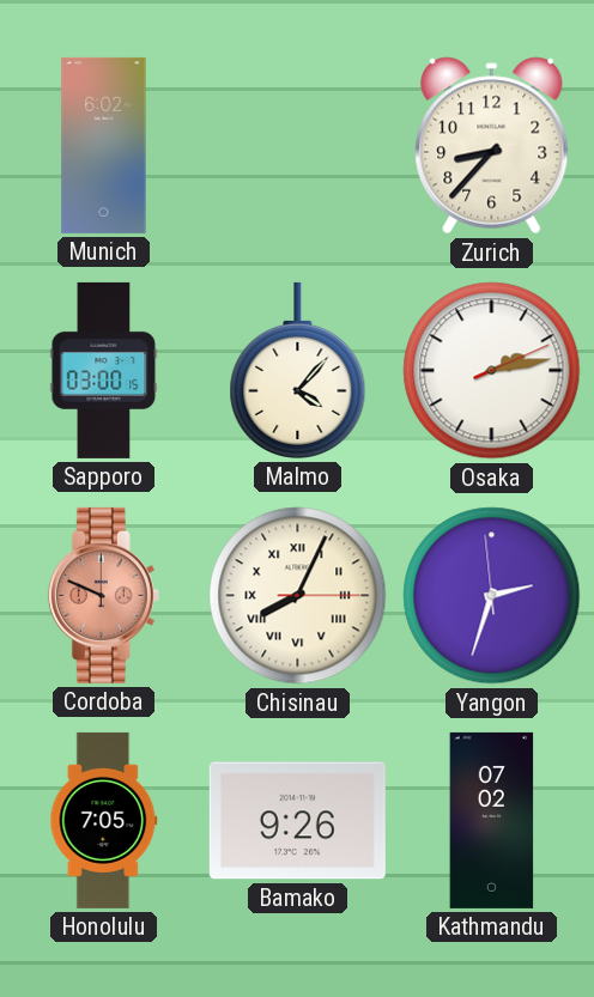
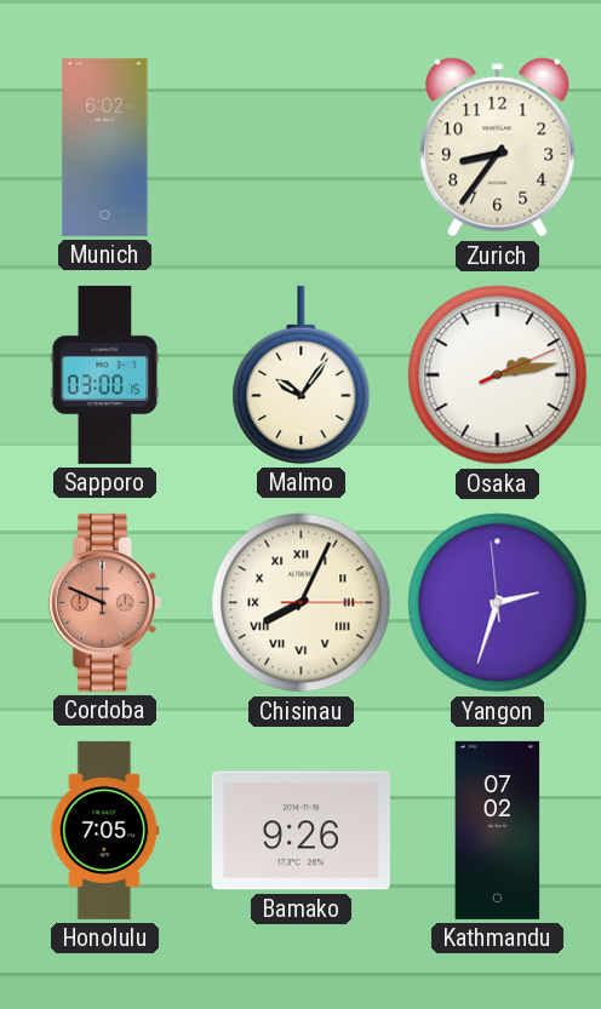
Zurich: 8:37 -> 8:36
Malmo: 4:07 -> 10:06
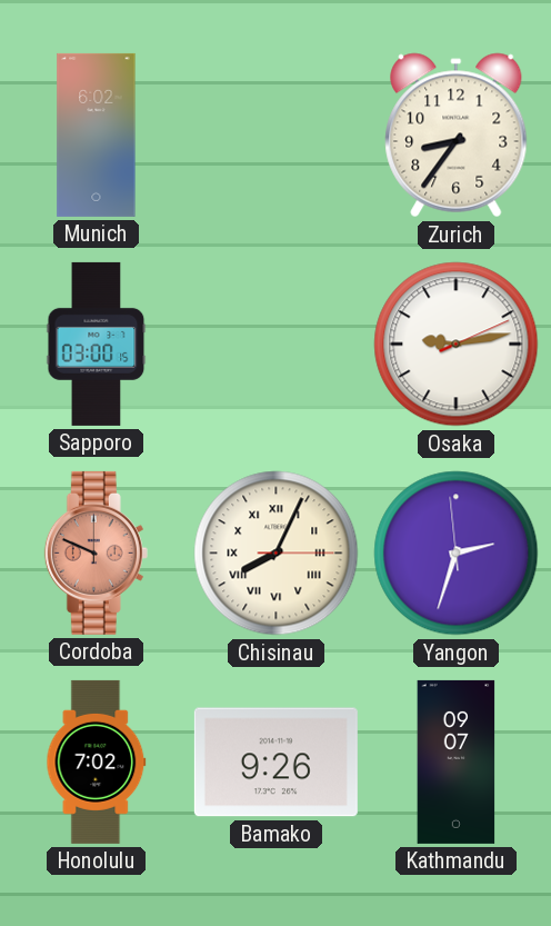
Malmo: 10:06 -> none
Osaka: 2:13 -> 9:13
Honolulu: 7:05 -> 7:02
Kathmandu: 07:02 -> 09:07
